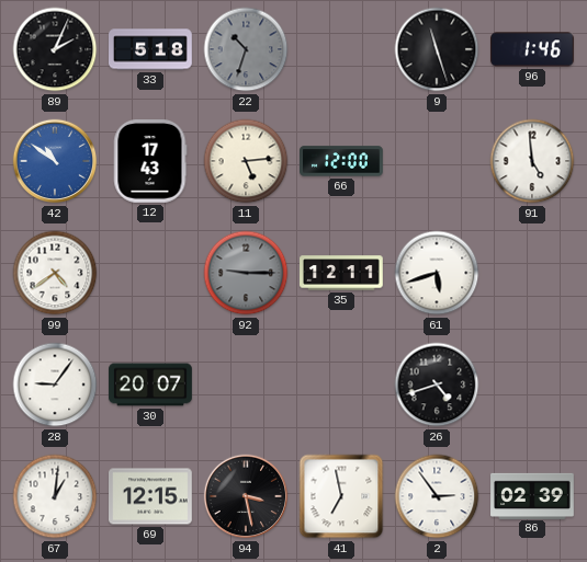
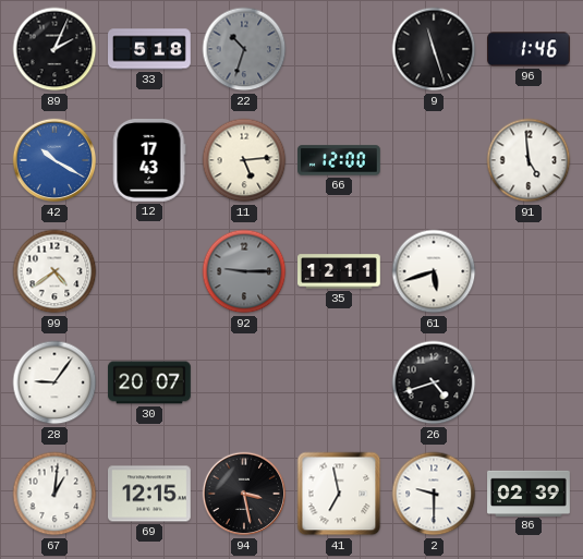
42: 10:51 -> 10:20
2: 2:54 -> 9:30
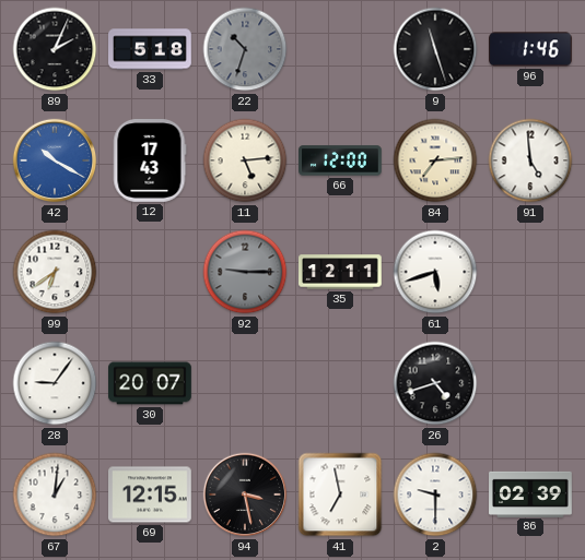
84: none -> 7:14
99: 4:39 -> 6:39
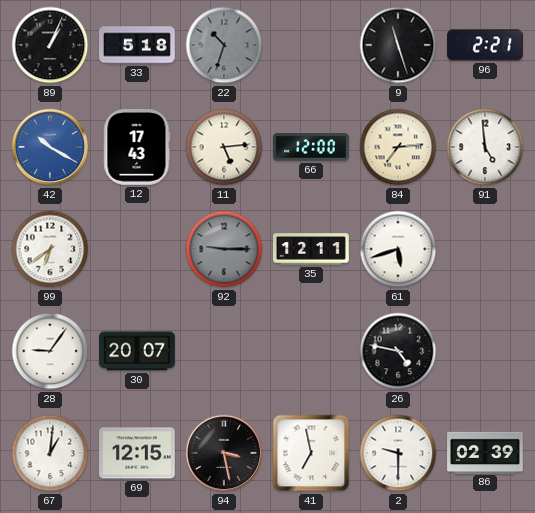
89: 2:04 -> 1:04
96: 1:46 -> 2:21
26: 4:42 -> 4:47
